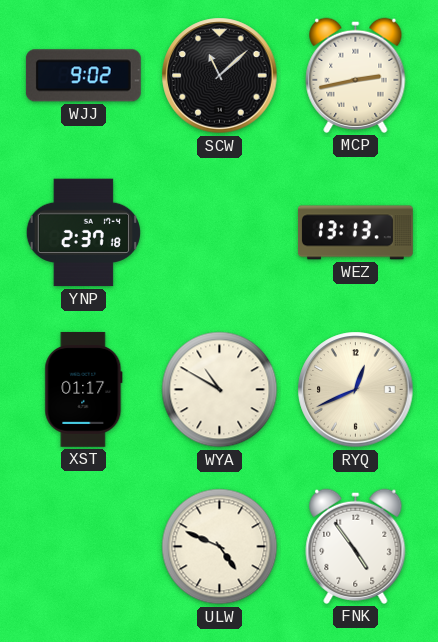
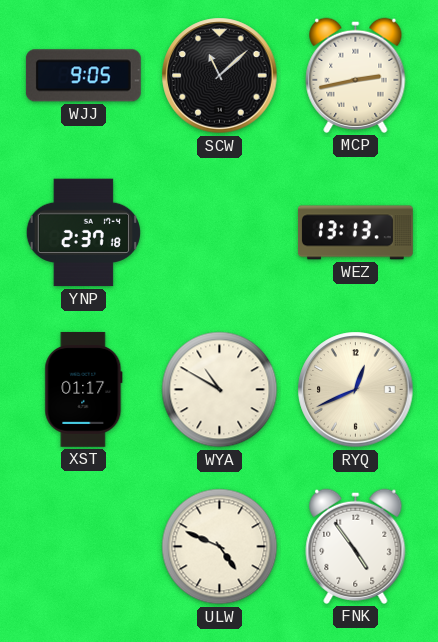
WJJ: 9:02 -> 9:05
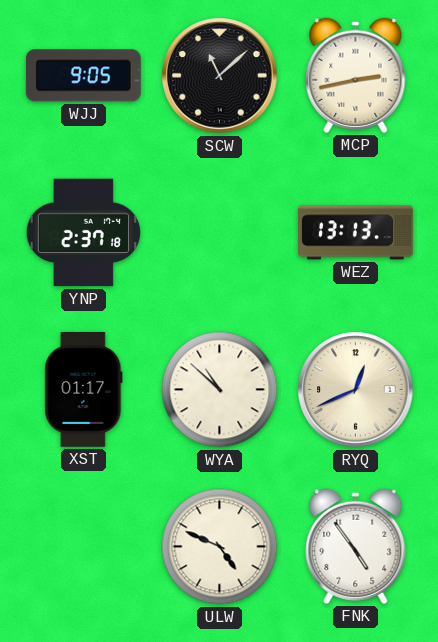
WYA: 10:50 -> 10:52
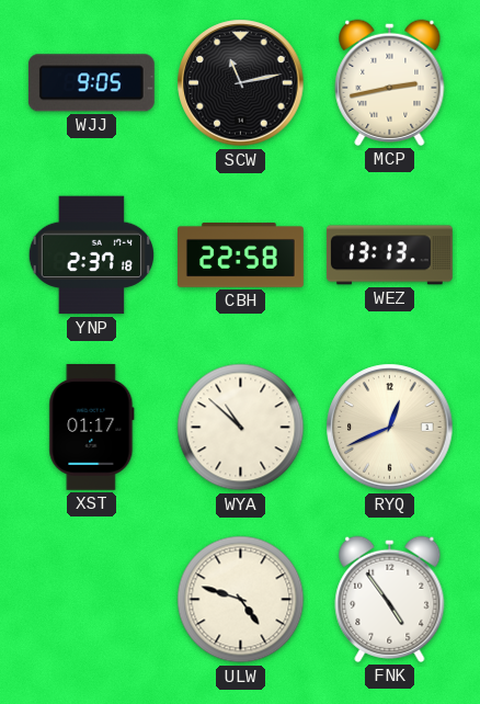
SCW: 11:08 -> 11:13
CBH: none -> 22:58
ULW: 4:49 -> 4:48
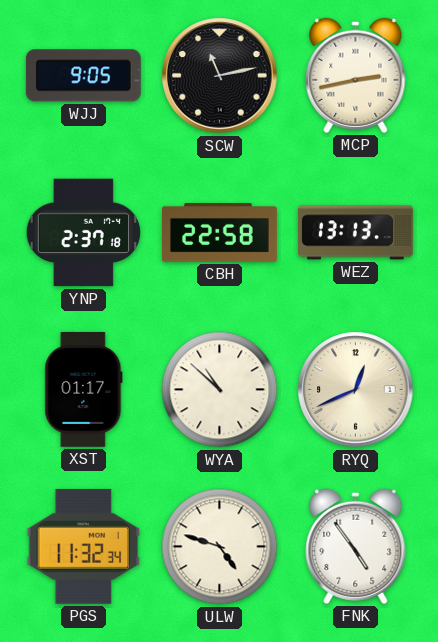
PGS: none -> 11:32
